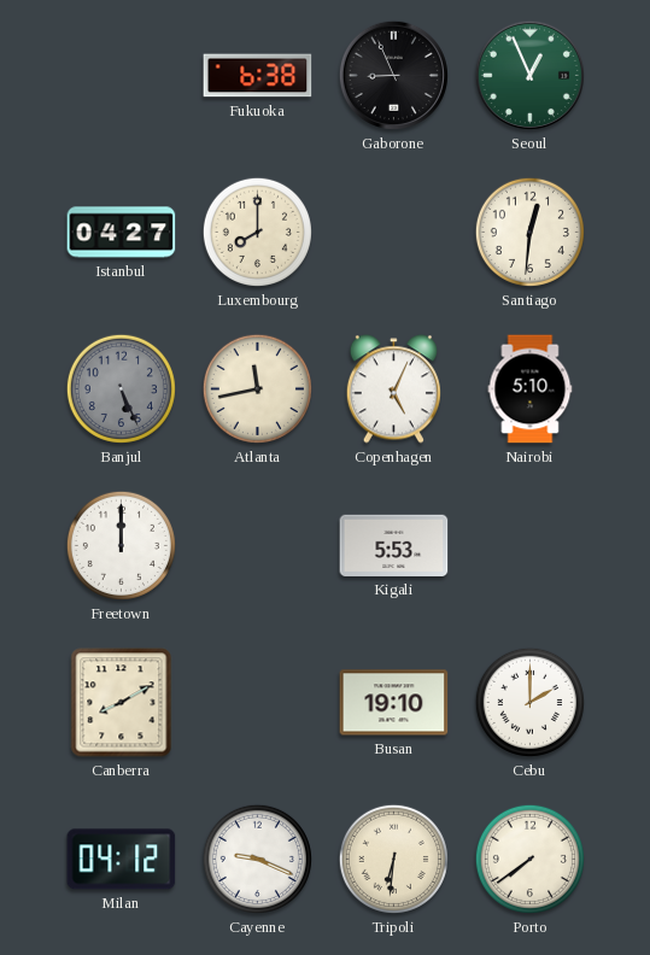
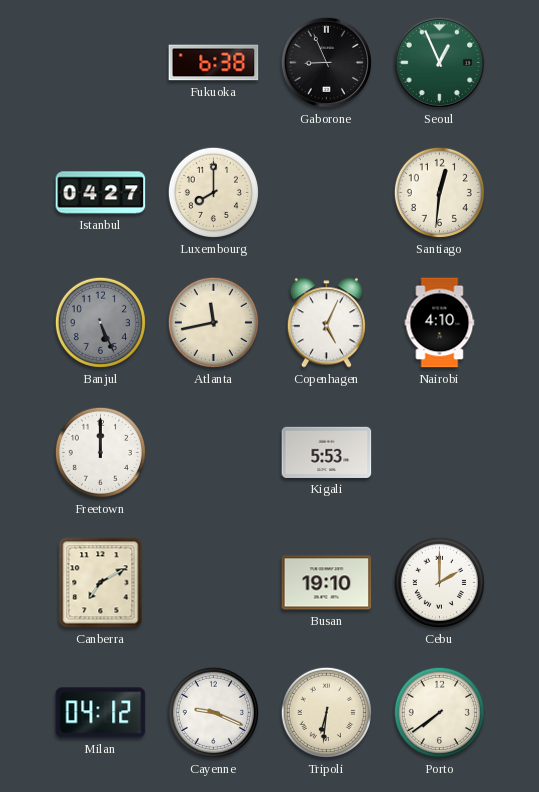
Nairobi: 5:10 -> 4:10
Canberra: 8:10 -> 7:10
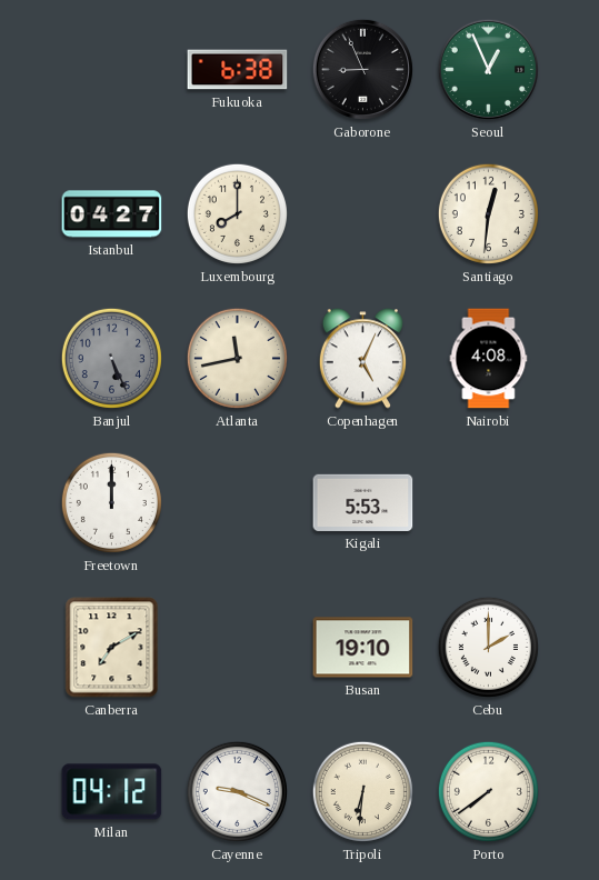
Nairobi: 4:10 -> 4:08
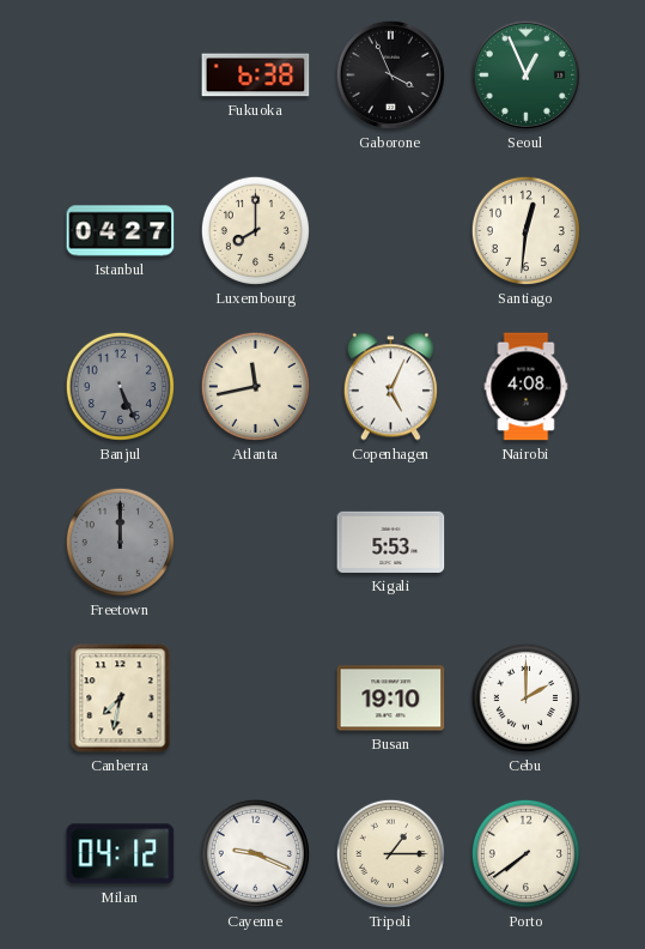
Gaborone: 8:56 -> 3:56
Freetown dial: white -> grey
Canberra: 7:10 -> 7:32
Tripoli: 6:31 -> 1:15
